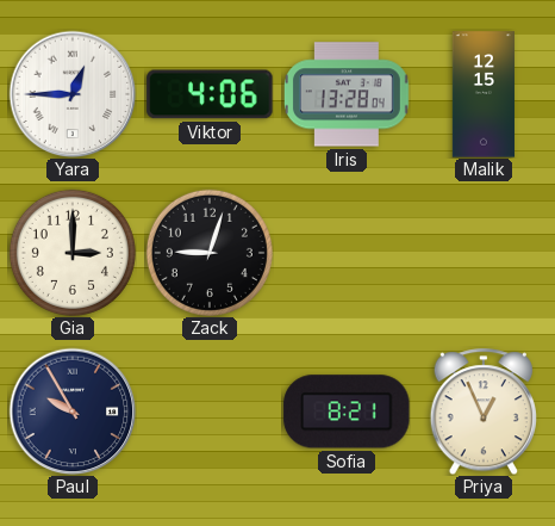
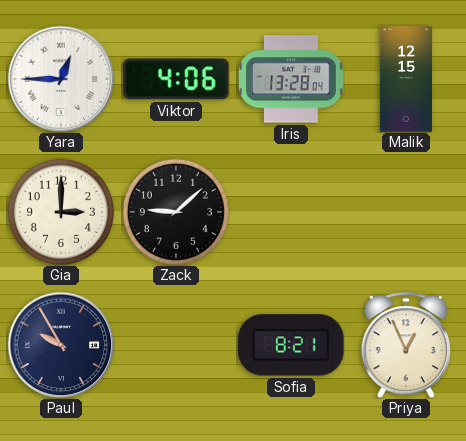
Zack: 9:03 -> 9:08
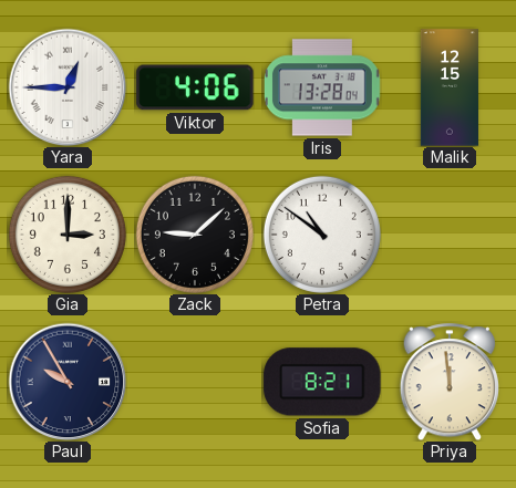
Petra: none -> 10:51
Priya: 12:56 -> 11:59
